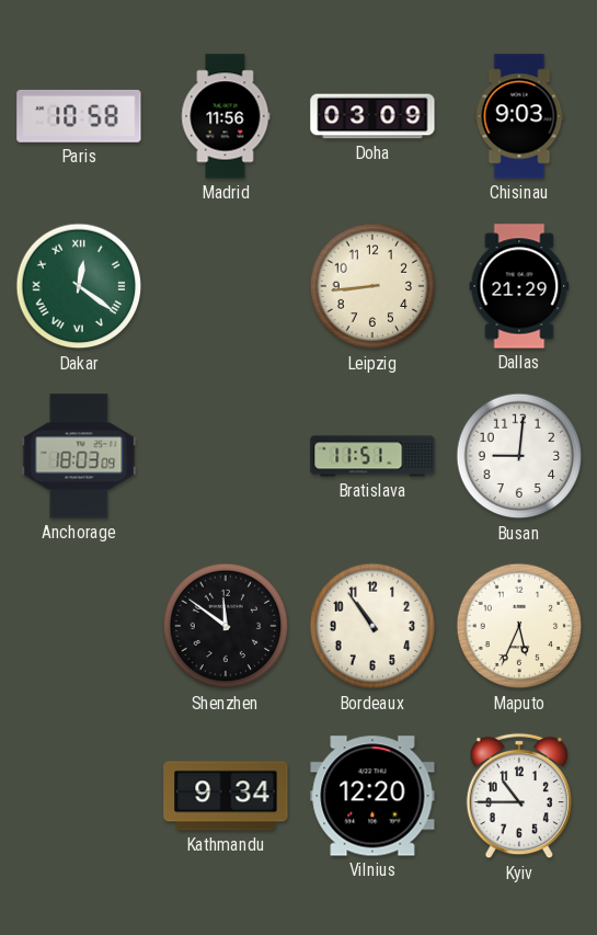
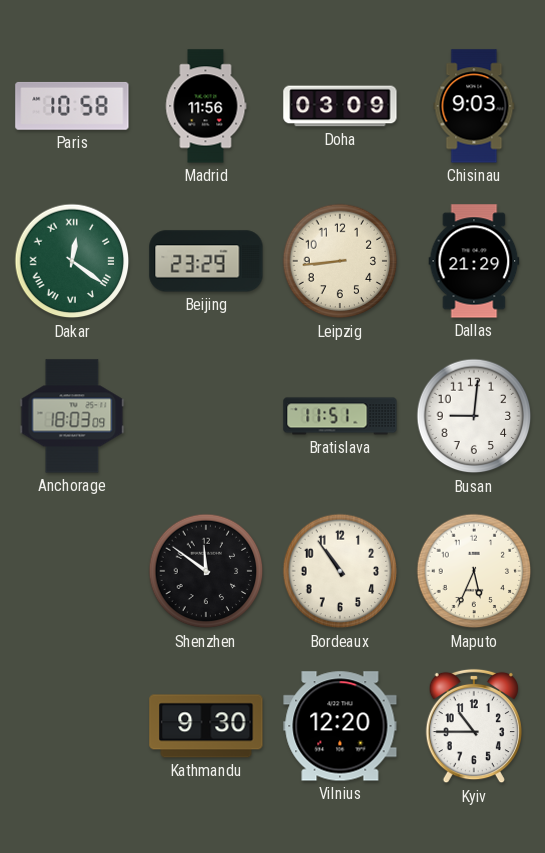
Beijing: none -> 23:29
Kathmandu: 9:34 -> 9:30
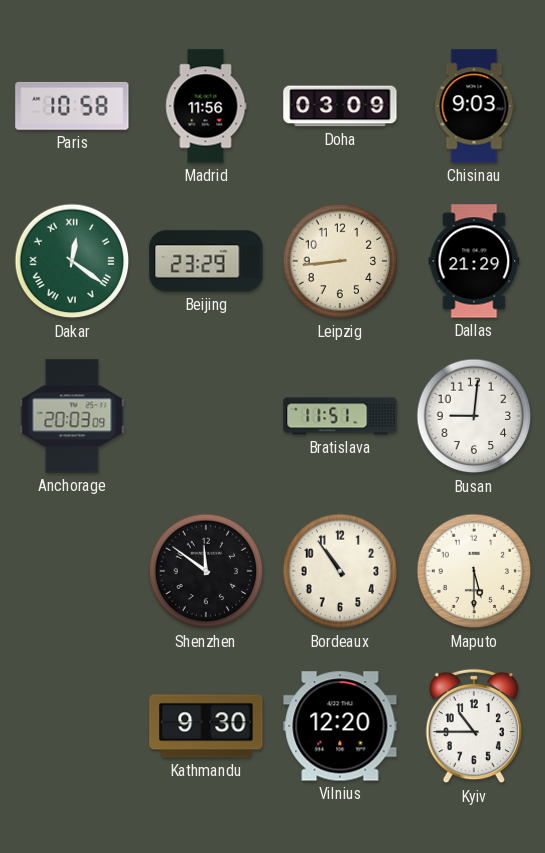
Anchorage: 18:03 -> 20:03
Maputo: 5:34 -> 5:30
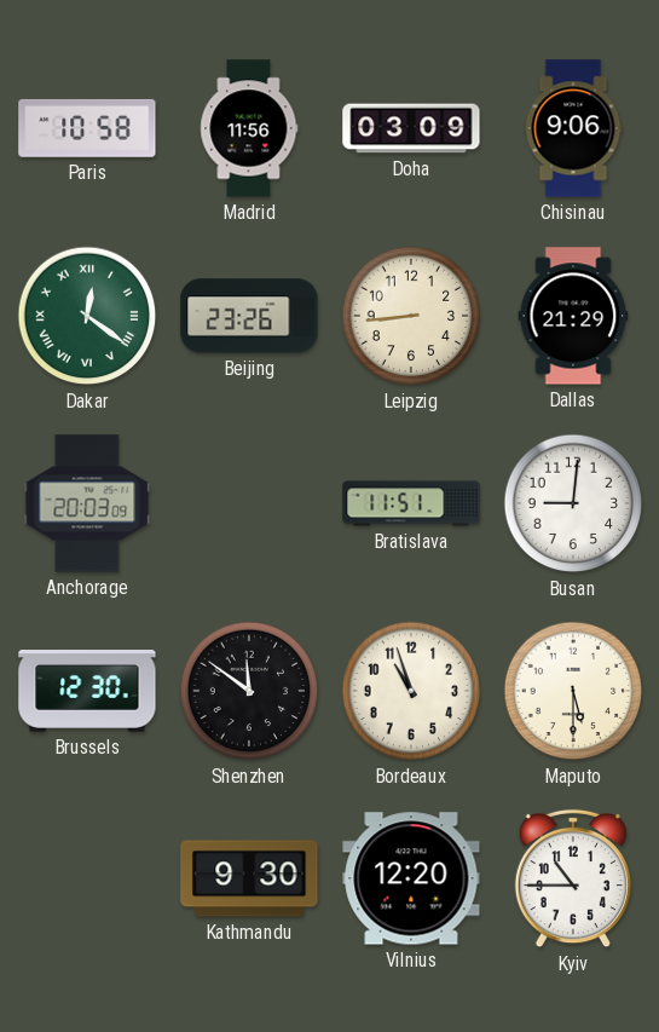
Chisinau: 9:03 -> 9:06
Beijing: 23:29 -> 23:26
Brussels: none -> 12:30
Bordeaux: 10:54 -> 10:57
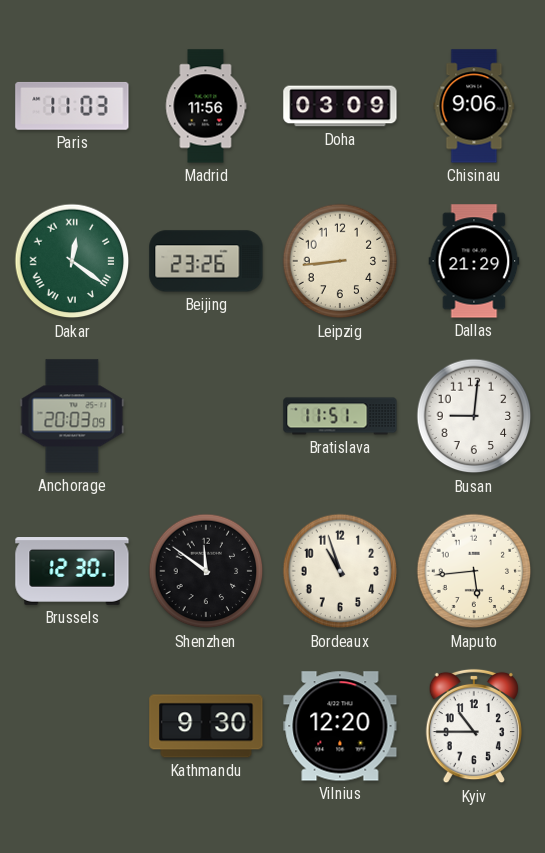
Paris: 10:58 -> 11:03
Maputo: 5:30 -> 5:44
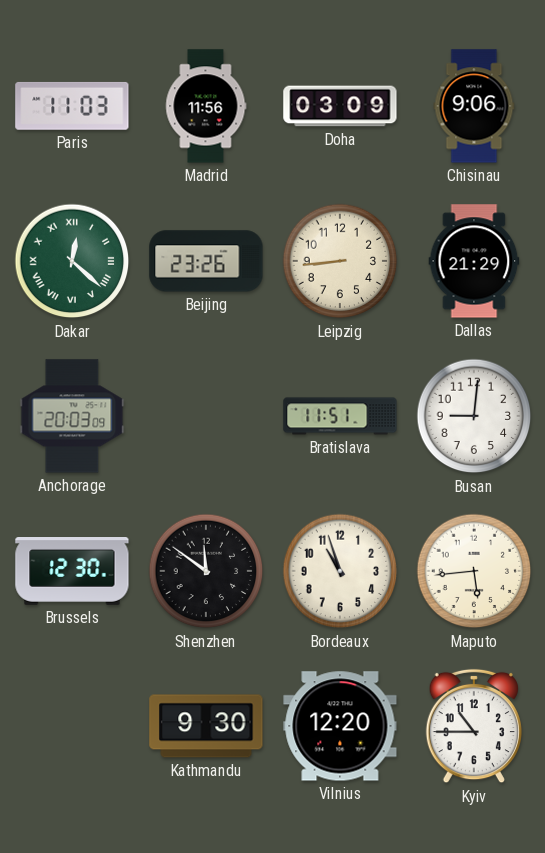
Dakar: 12:21 -> 12:22
